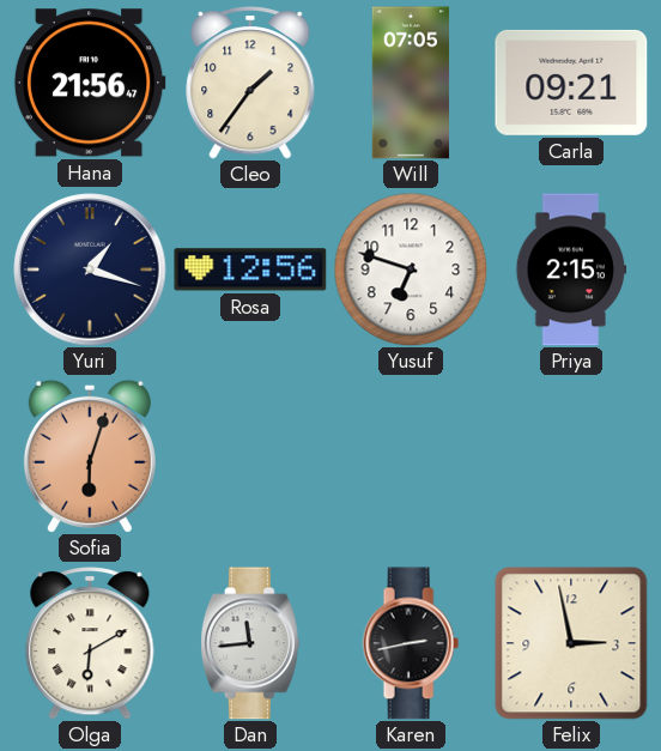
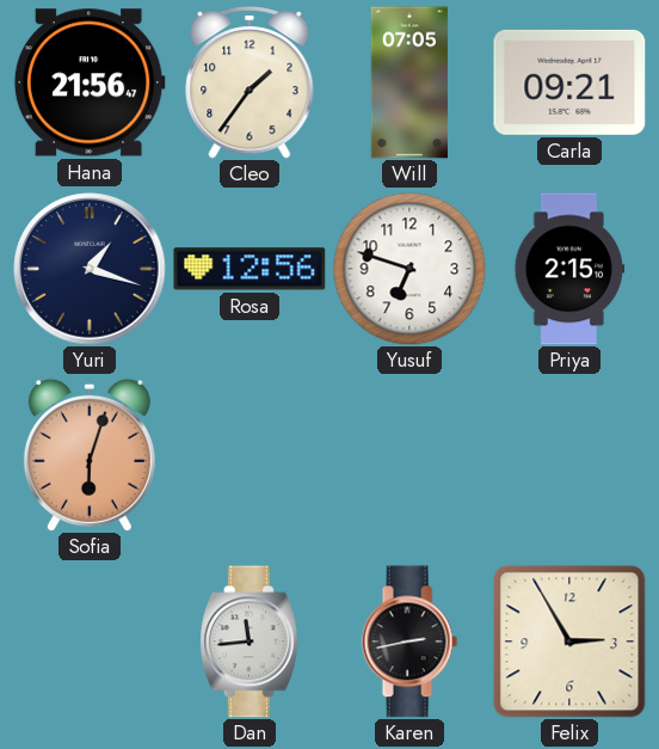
Olga: 6:10 -> none
Felix: 2:58 -> 2:55
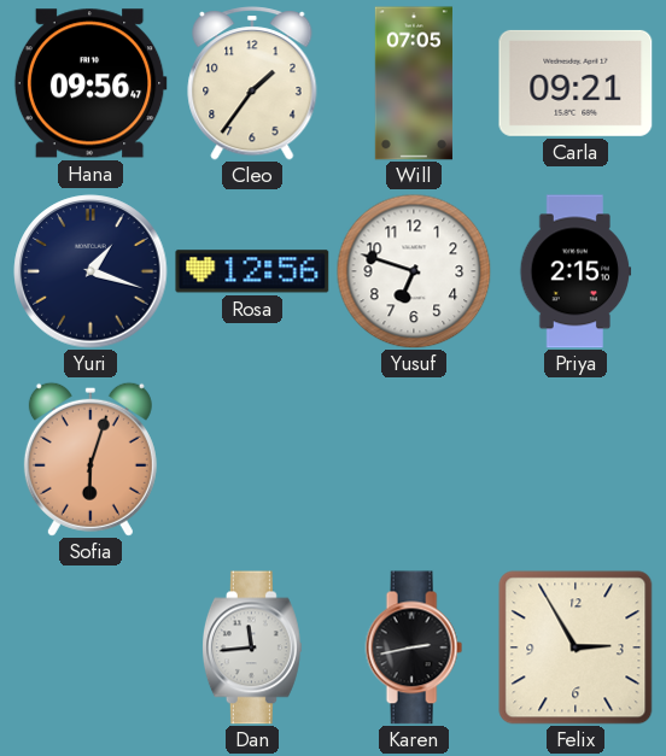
Hana: 21:56 -> 09:56
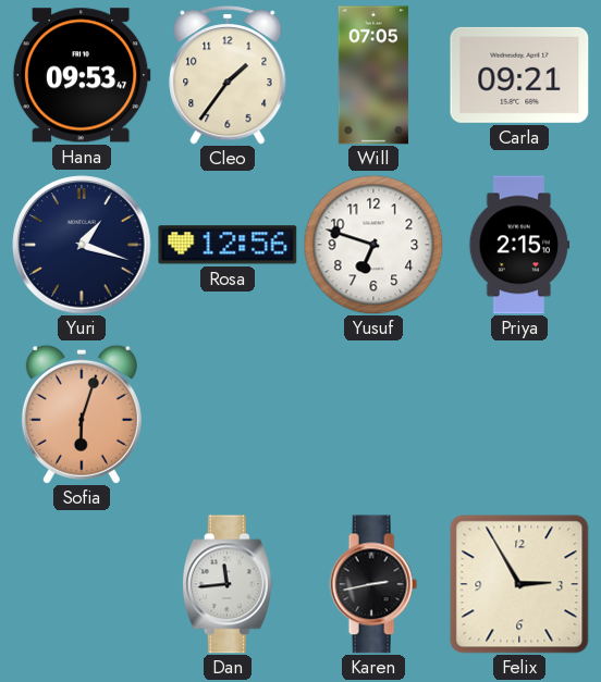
Hana: 09:56 -> 09:53
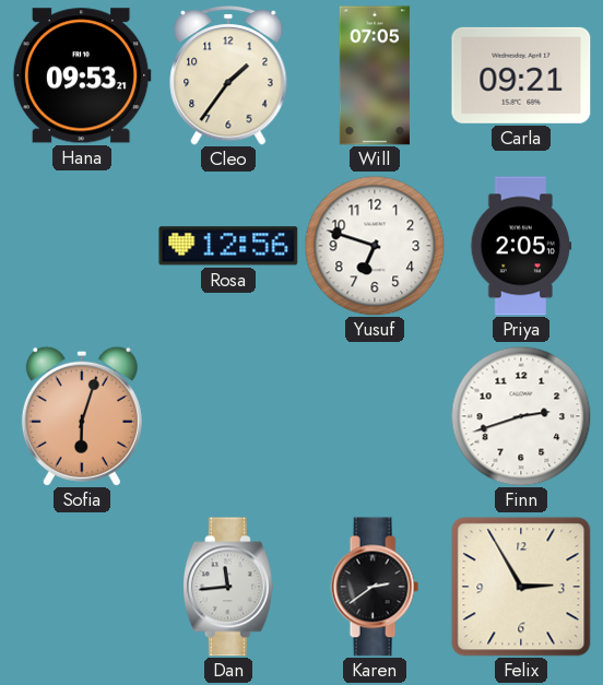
Hana: 09:53:47 -> 09:53:21
Yuri: 1:18 -> none
Priya: 2:15 -> 2:05
Finn: none -> 2:42
Karen: 2:43 -> 2:39
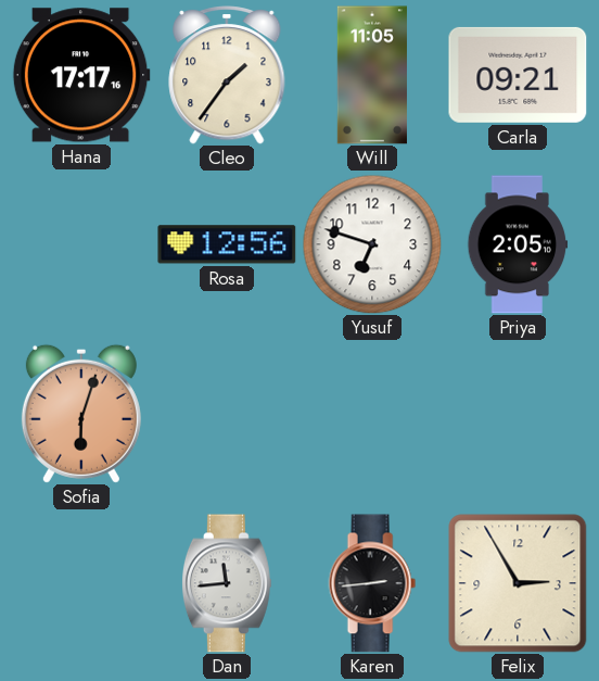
Hana: 09:53 -> 17:17
Will: 07:05 -> 11:05
Finn: 2:42 -> none
Karen: 2:39 -> 2:44
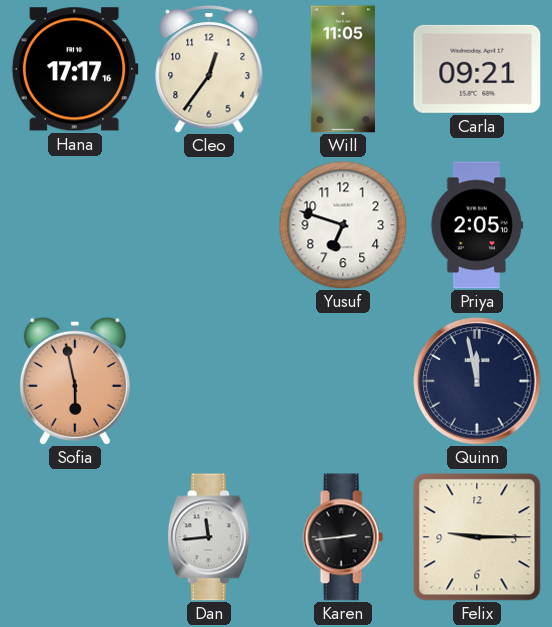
Cleo: 1:36 -> 12:36
Rosa: 12:56 -> none
Sofia: 6:03 -> 5:58
Quinn: none -> 11:58
Felix: 2:55 -> 9:15
